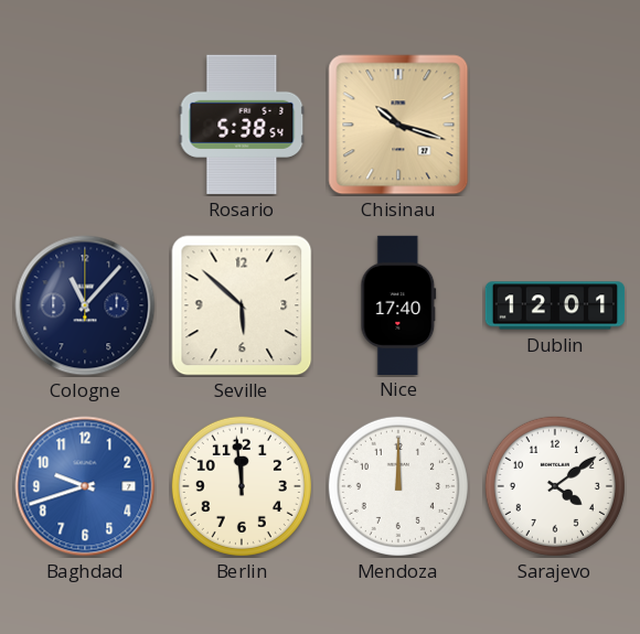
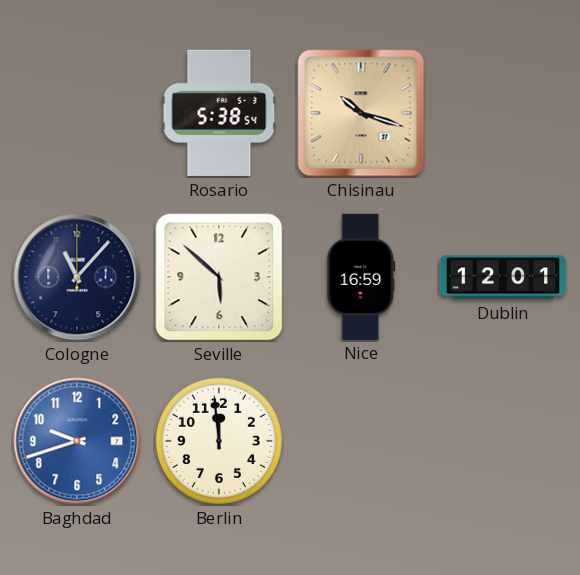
Nice: 17:40 -> 16:59
Mendoza: 12:00 -> none
Sarajevo: 4:09 -> none
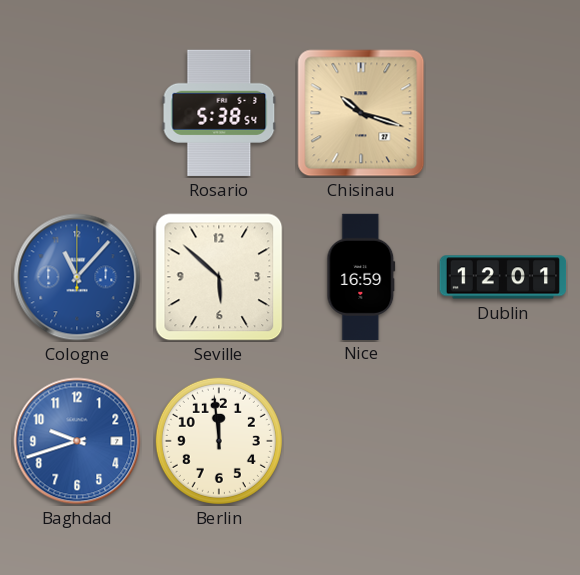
Cologne dial: navy -> blue
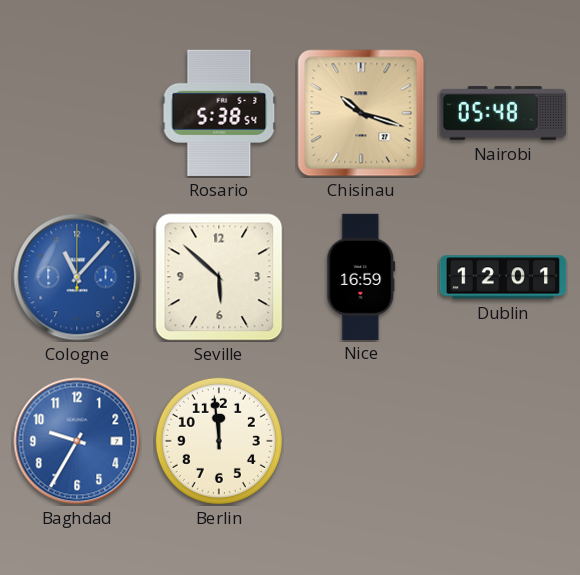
Nairobi: none -> 05:48
Baghdad: 9:42 -> 9:35
